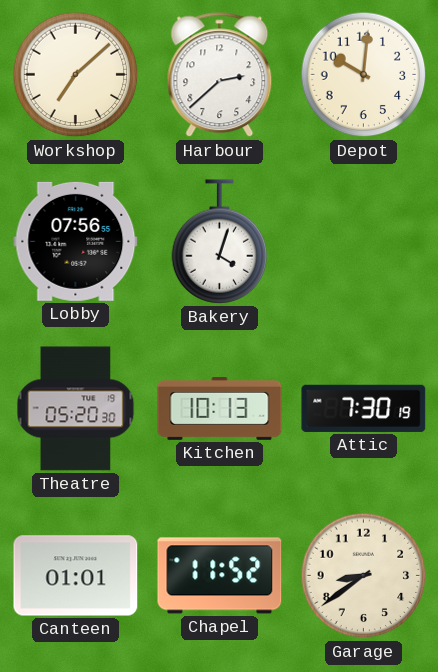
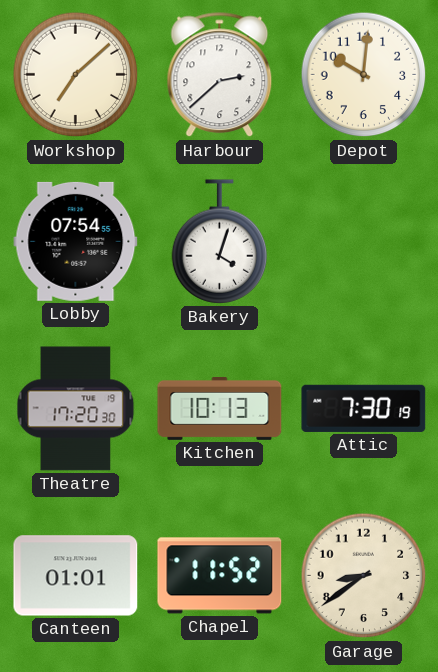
Lobby: 07:56 -> 07:54
Theatre: 05:20 -> 17:20
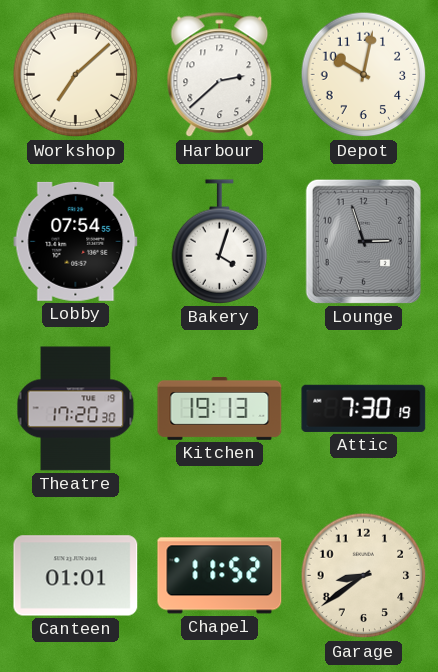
Depot: 10:01 -> 10:02
Lounge: none -> 2:57
Kitchen: 10:13 -> 19:13
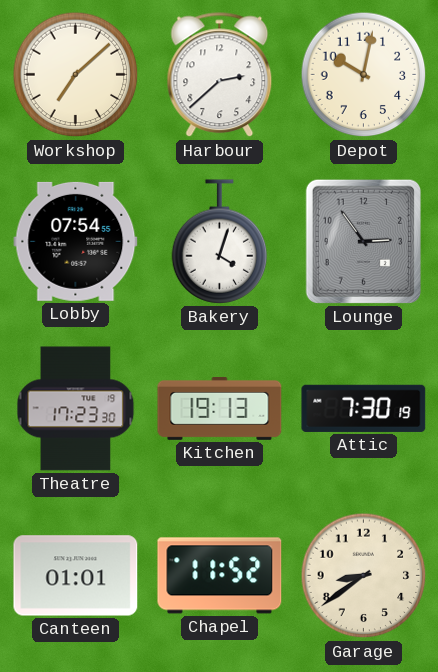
Lounge: 2:57 -> 2:54
Theatre: 17:20 -> 17:23
